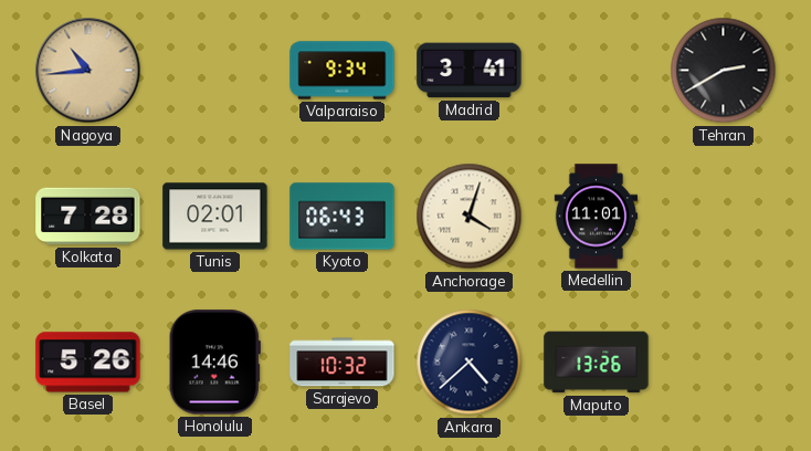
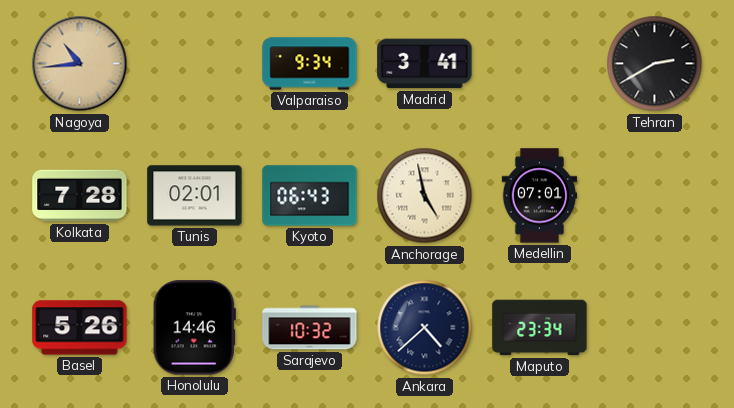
Anchorage: 4:03 -> 4:58
Medellin: 11:01 -> 07:01
Maputo: 13:26 -> 23:34
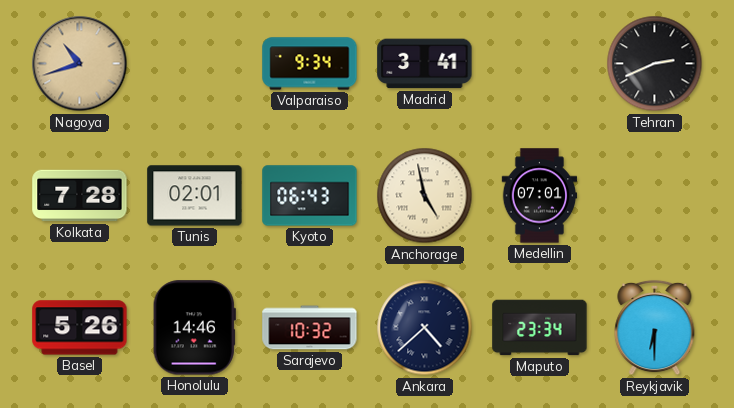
Nagoya: 10:44 -> 10:42
Tehran: 2:40 -> 2:41
Reykjavik: none -> 6:30
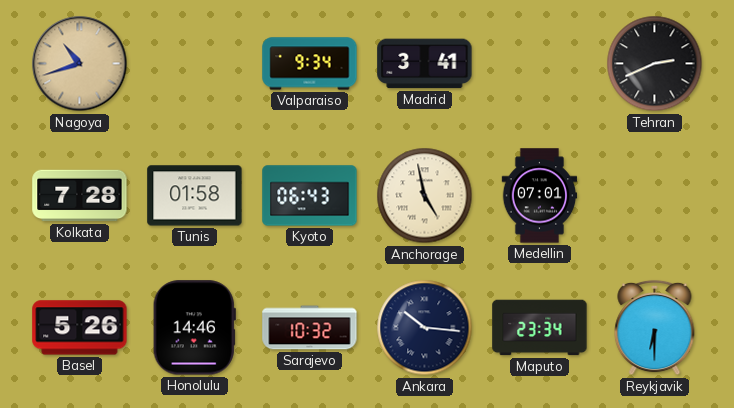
Tunis: 02:01 -> 01:58
Ankara: 4:38 -> 10:16
